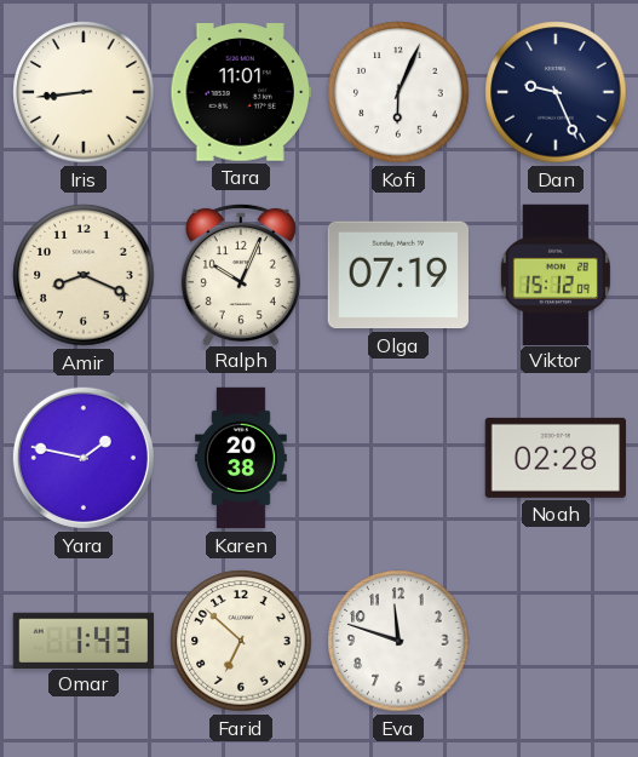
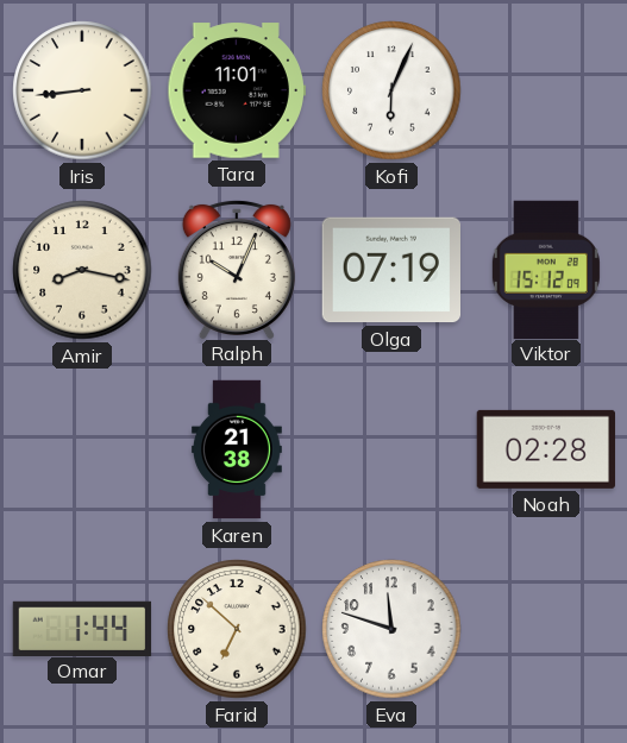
Dan: 9:26 -> none
Amir: 8:19 -> 8:17
Yara: 1:47 -> none
Karen: 20:38 -> 21:38
Omar: 1:43 -> 1:44
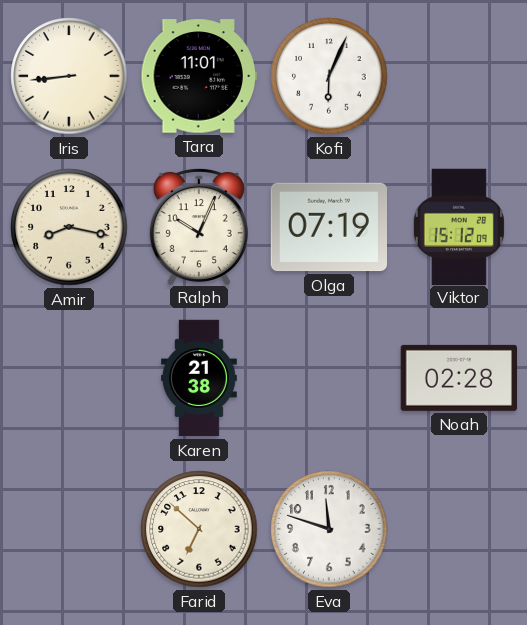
Omar: 1:44 -> none
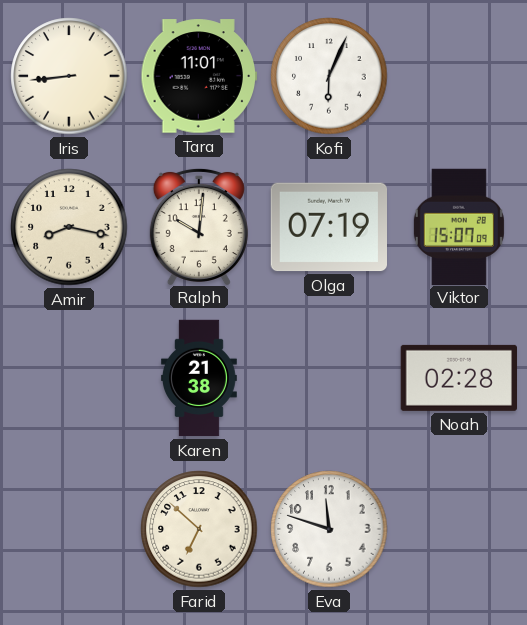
Ralph: 10:04 -> 10:01
Viktor: 15:12 -> 15:07
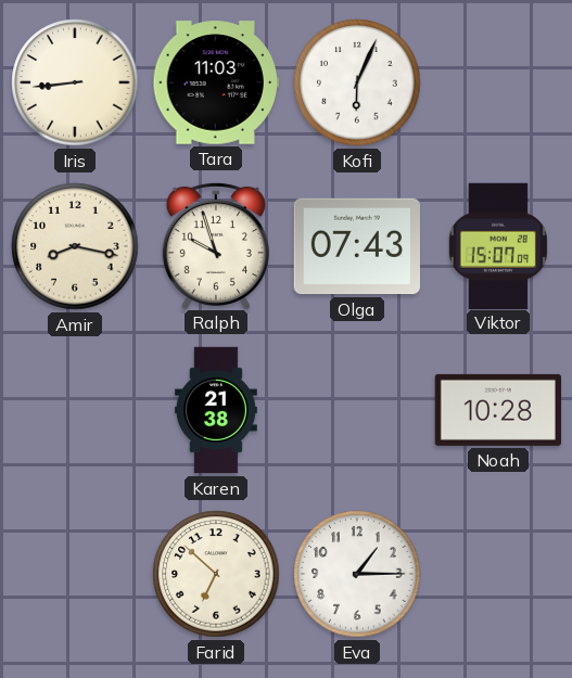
Tara: 11:01 -> 11:03
Ralph: 10:01 -> 9:57
Olga: 07:19 -> 07:43
Noah: 02:28 -> 10:28
Eva: 11:48 -> 1:15
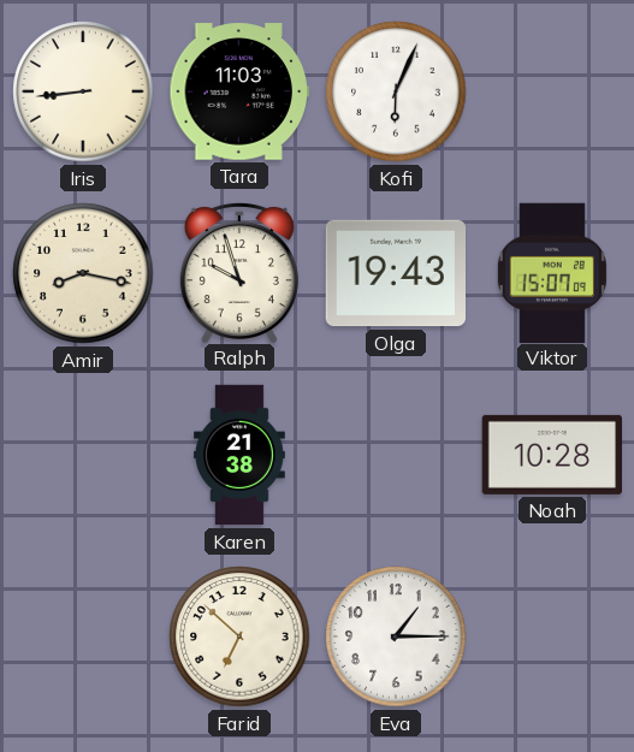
Olga: 07:43 -> 19:43
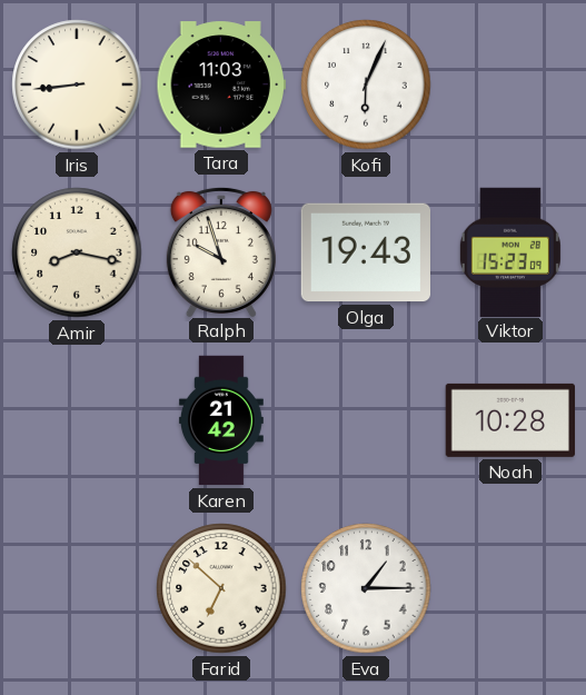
Viktor: 15:07 -> 15:23
Karen: 21:38 -> 21:42
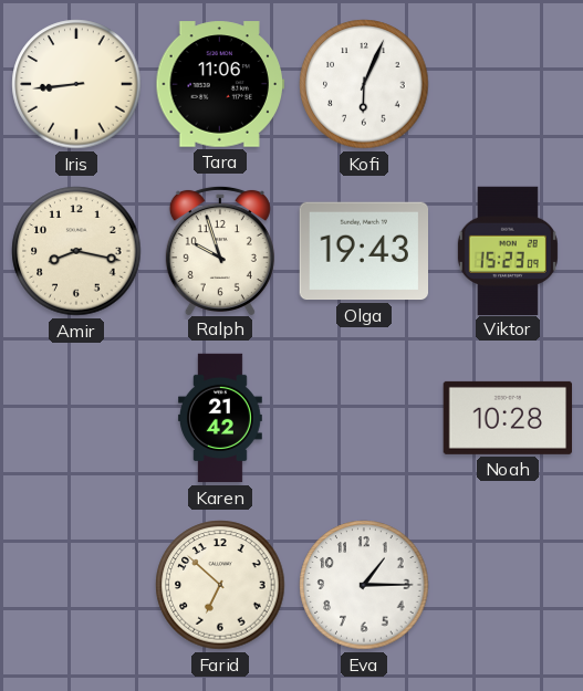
Tara: 11:03 -> 11:06
